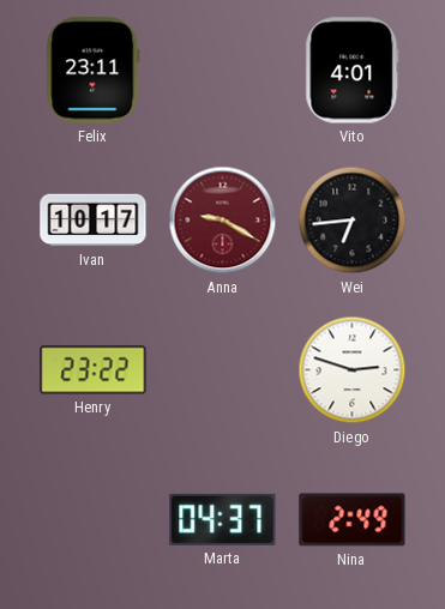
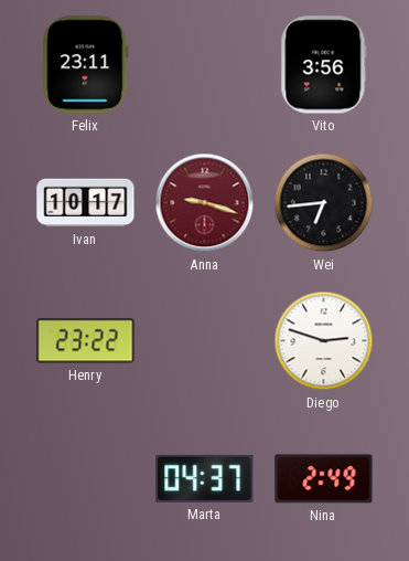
Vito: 4:01 -> 3:56
Anna: 9:20 -> 9:18
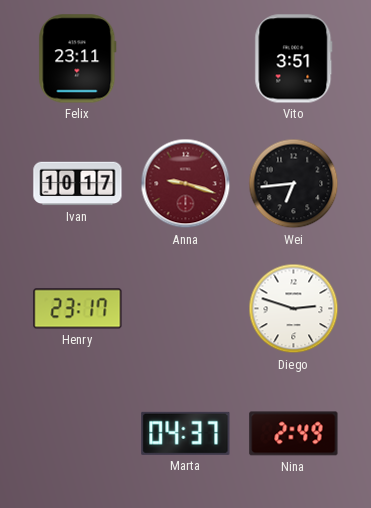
Vito: 3:56 -> 3:51
Henry: 23:22 -> 23:17
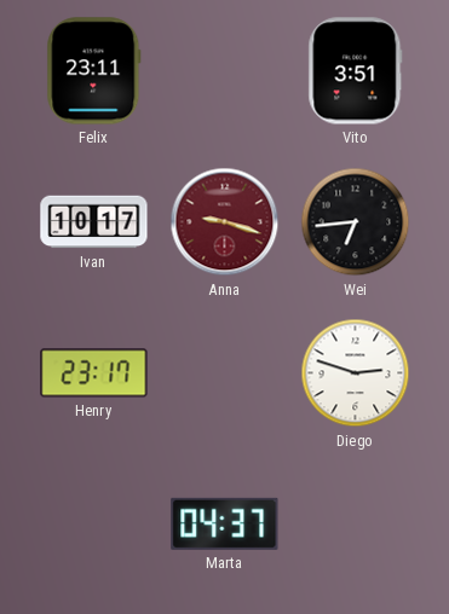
Nina: 2:49 -> none
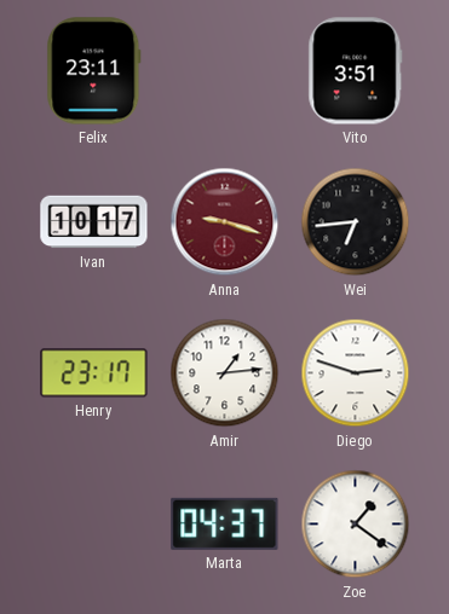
Amir: none -> 1:14
Zoe: none -> 1:21
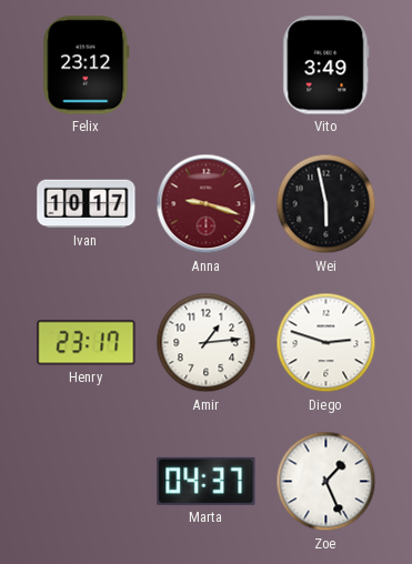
Felix: 23:11 -> 23:12
Vito: 3:51 -> 3:49
Wei: 6:44 -> 5:58
Zoe: 1:21 -> 1:26
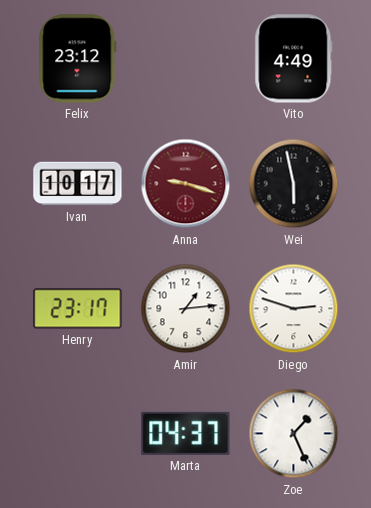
Vito: 3:49 -> 4:49
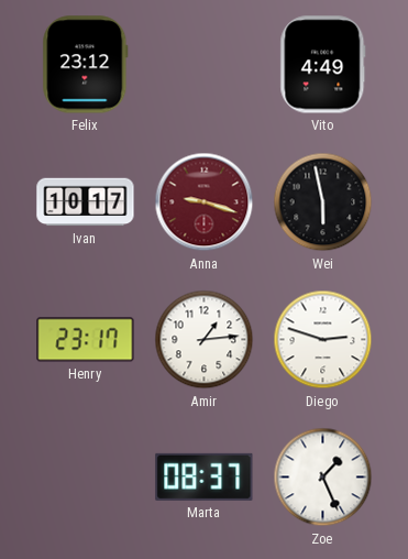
Marta: 04:37 -> 08:37
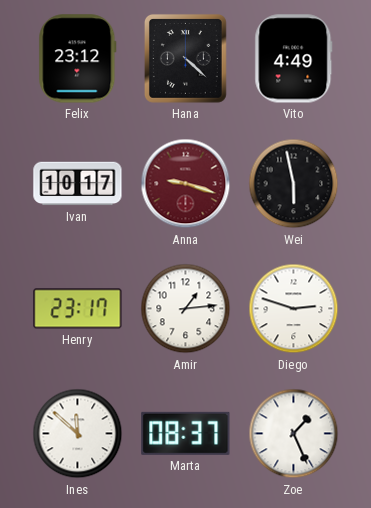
Hana: none -> 4:22
Ines: none -> 11:52
